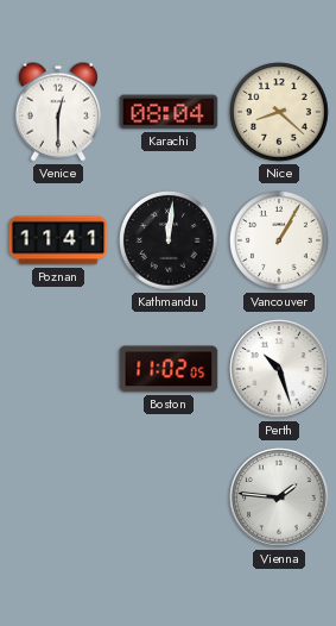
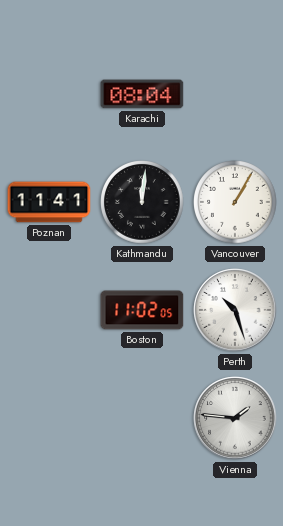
Venice: 12:30 -> none
Nice: 8:22 -> none
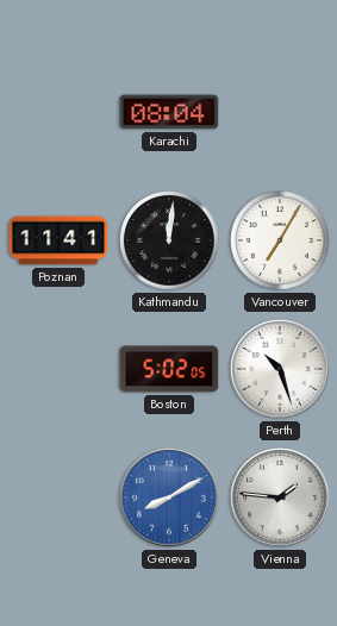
Vancouver: 1:05 -> 7:05
Boston: 11:02 -> 5:02
Geneva: none -> 8:10
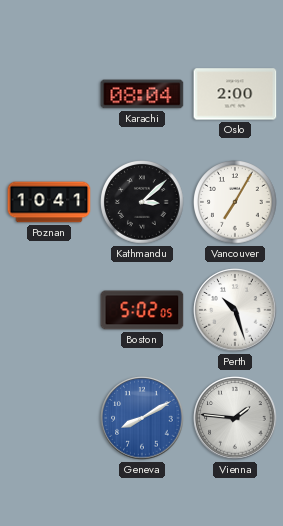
Oslo: none -> 2:00
Poznan: 11:41 -> 10:41
Kathmandu: 12:01 -> 3:08
